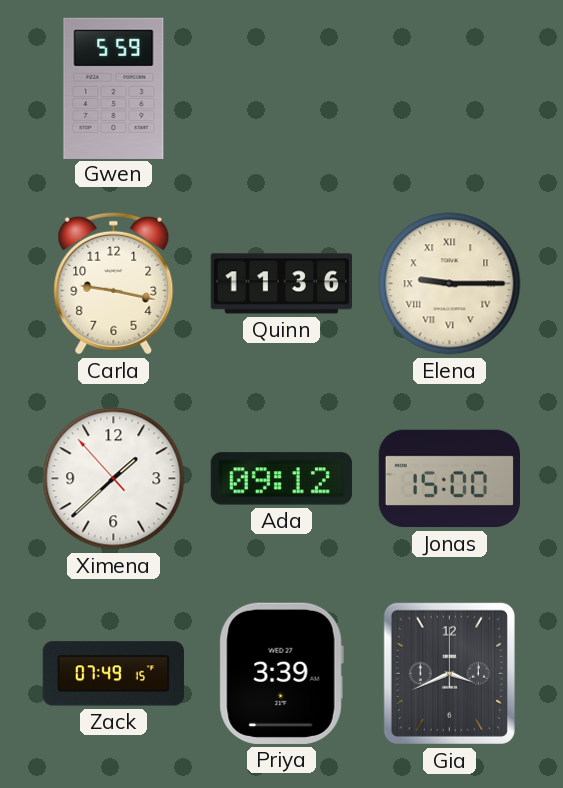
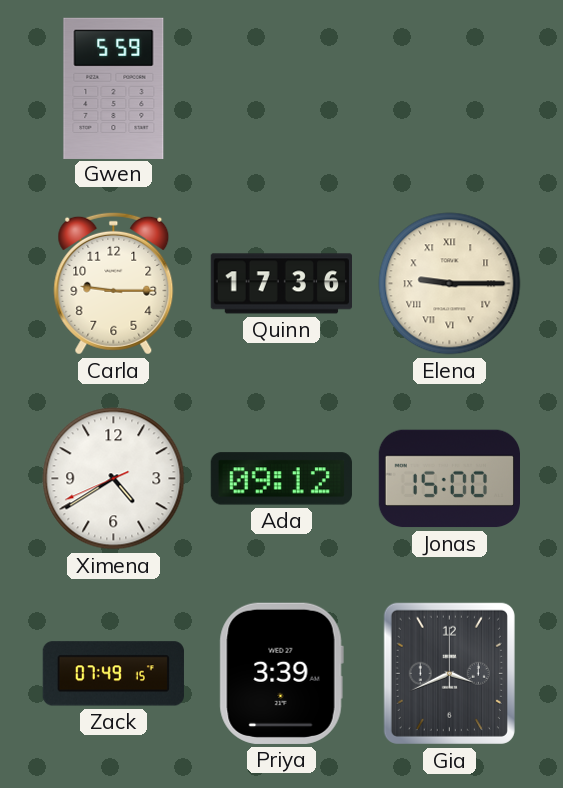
Carla: 9:17 -> 9:15
Quinn: 11:36 -> 17:36
Ximena: 1:37 -> 4:39
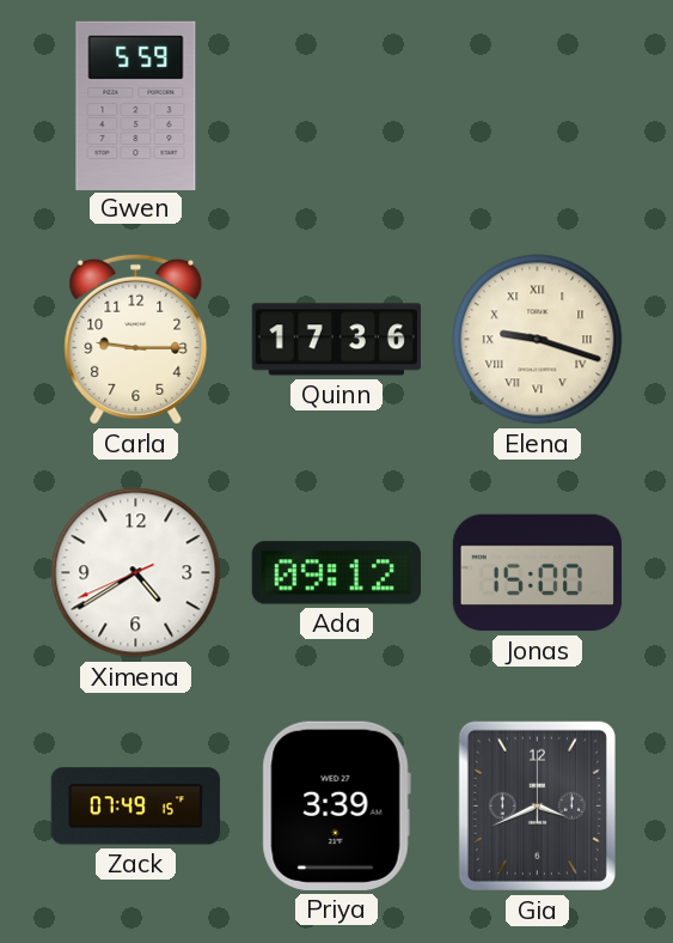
Elena: 9:15 -> 9:18
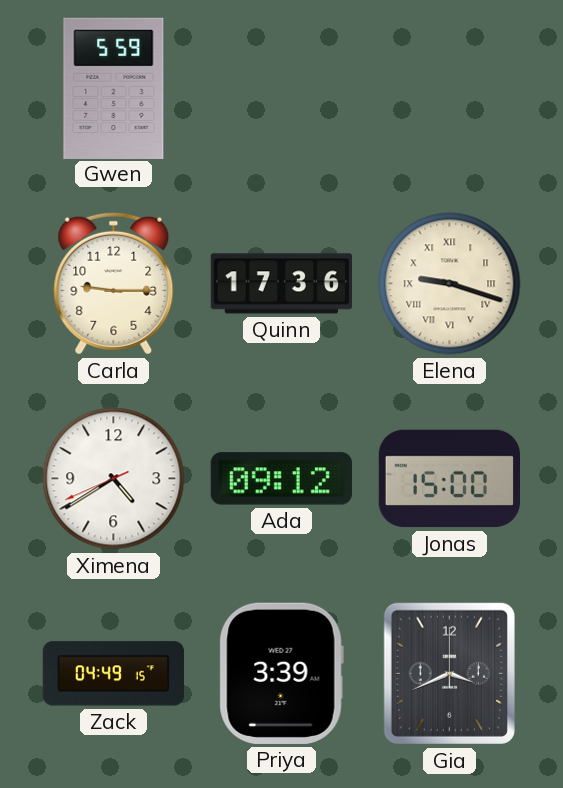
Zack: 07:49 -> 04:49
